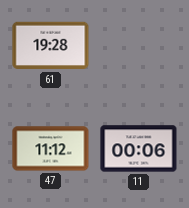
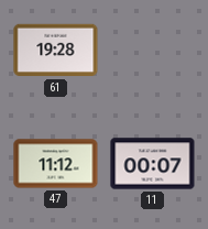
11: 00:06 -> 00:07
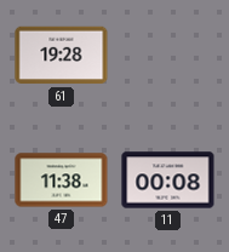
47: 11:12 -> 11:38
11: 00:07 -> 00:08
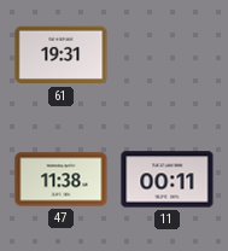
61: 19:28 -> 19:31
11: 00:08 -> 00:11
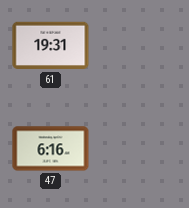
47: 11:38 -> 6:16
11: 00:11 -> none
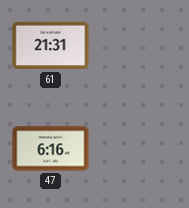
61: 19:31 -> 21:31
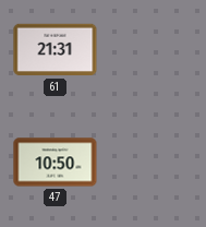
47: 6:16 -> 10:50
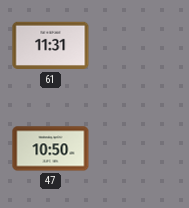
61: 21:31 -> 11:31
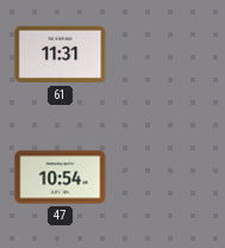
47: 10:50 -> 10:54
